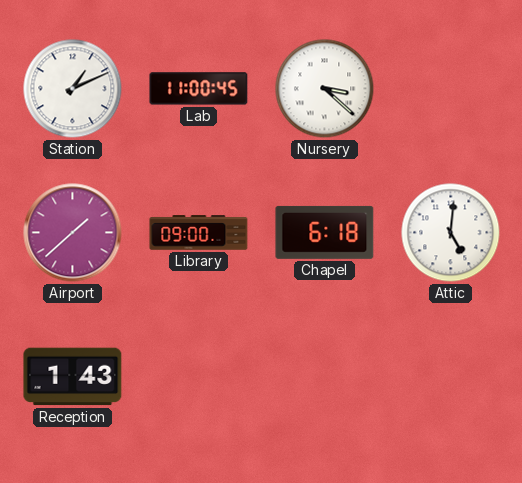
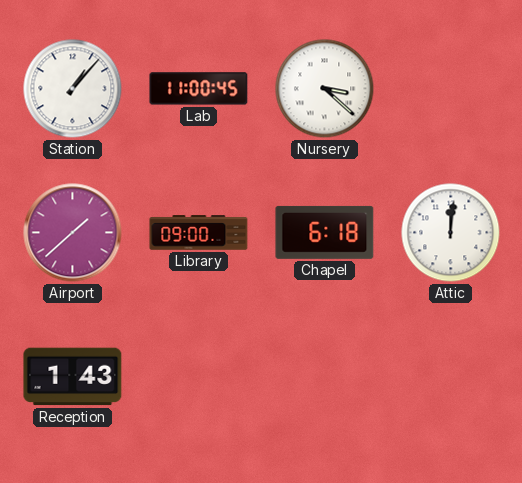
Station: 1:11 -> 1:07
Attic: 5:01 -> 12:01
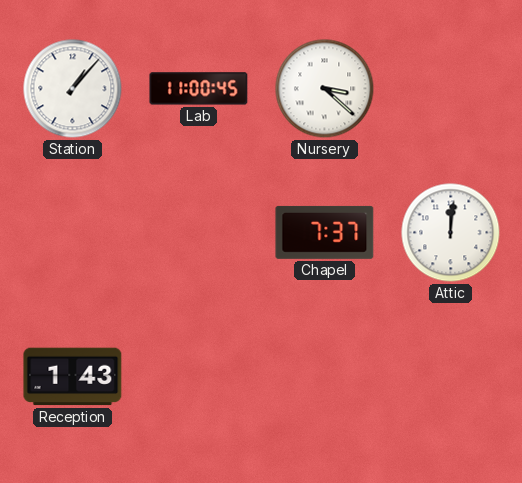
Airport: 1:38 -> none
Library: 09:00 -> none
Chapel: 6:18 -> 7:37
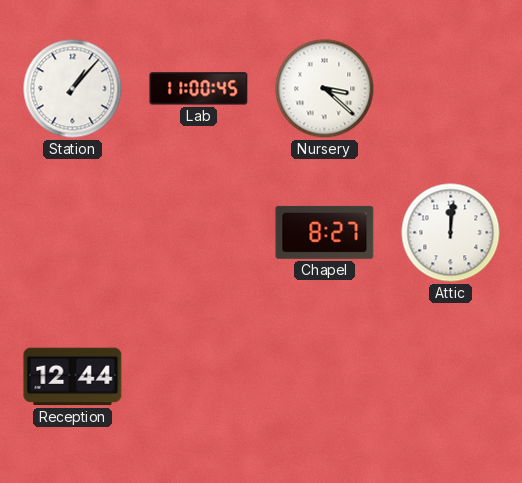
Chapel: 7:37 -> 8:27
Reception: 1:43 -> 12:44
